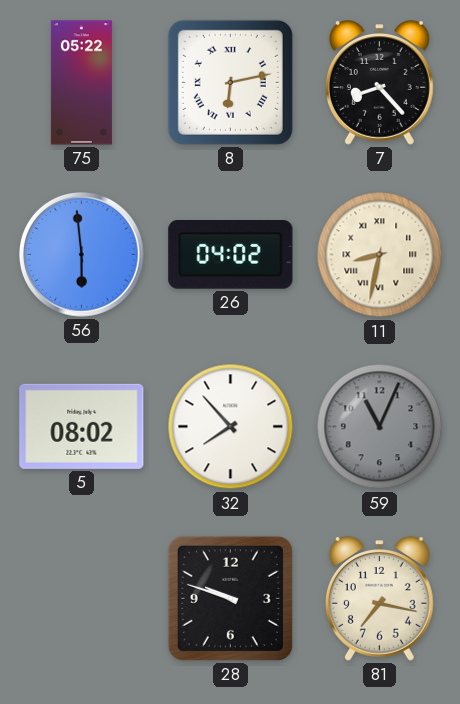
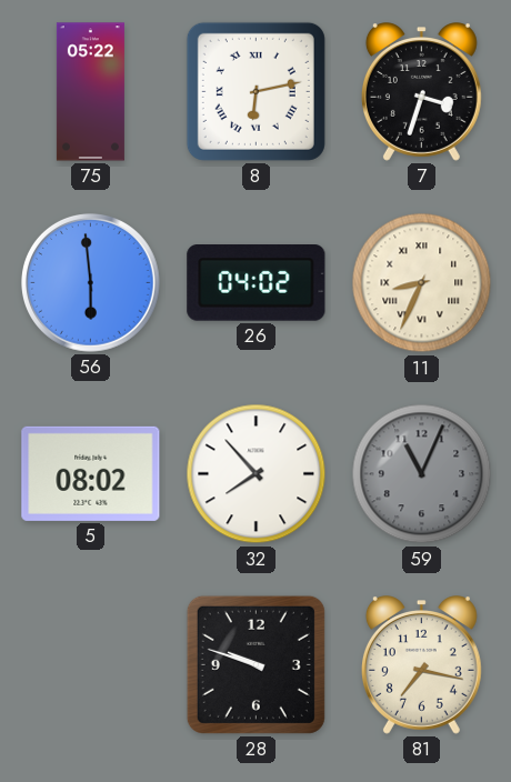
7: 8:23 -> 3:33
11: 8:32 -> 8:34
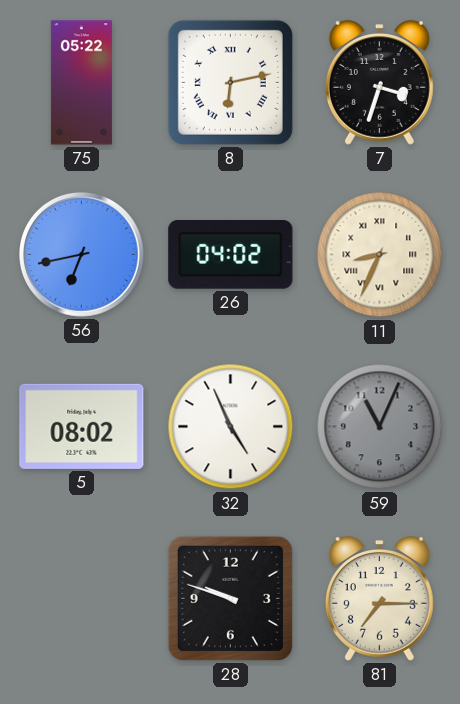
56: 5:59 -> 6:43
32: 7:53 -> 4:56
81: 7:17 -> 7:15
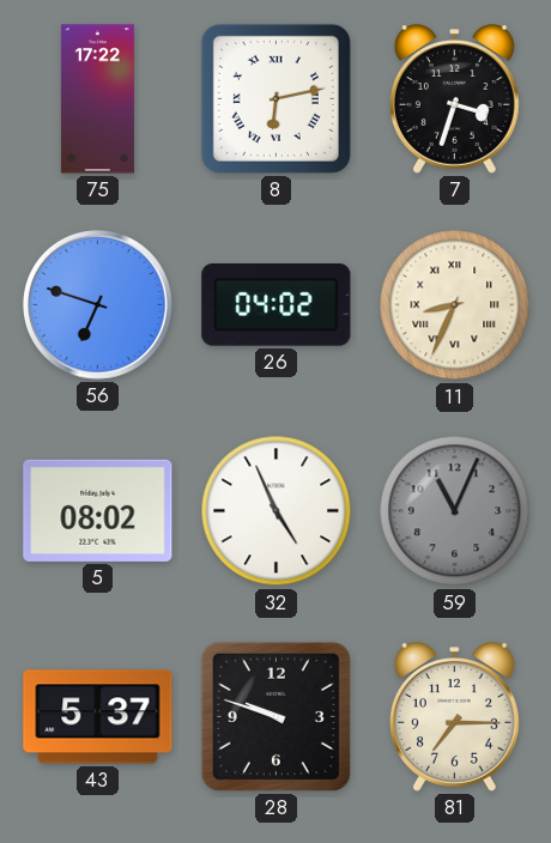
75: 05:22 -> 17:22
56: 6:43 -> 6:48
43: none -> 5:37
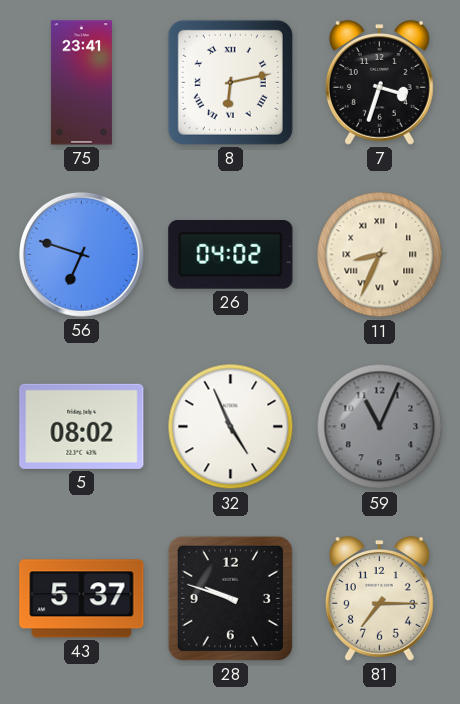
75: 17:22 -> 23:41
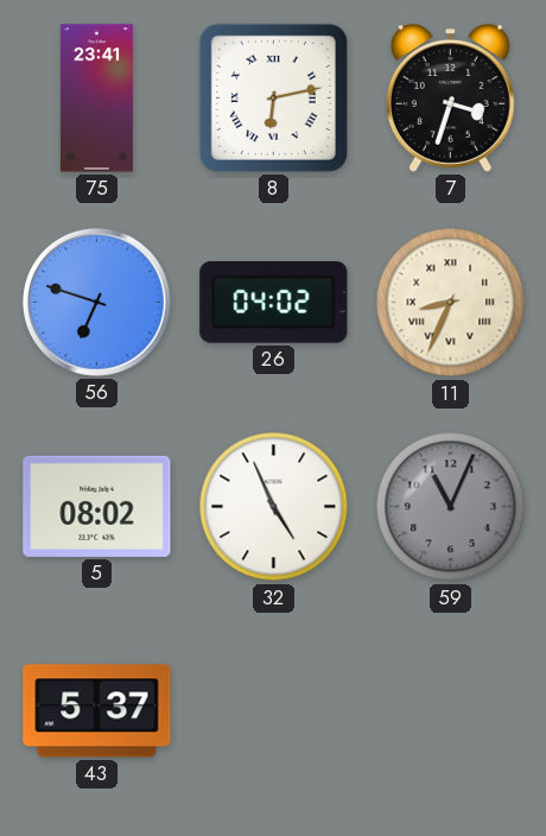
28: 9:48 -> none
81: 7:15 -> none
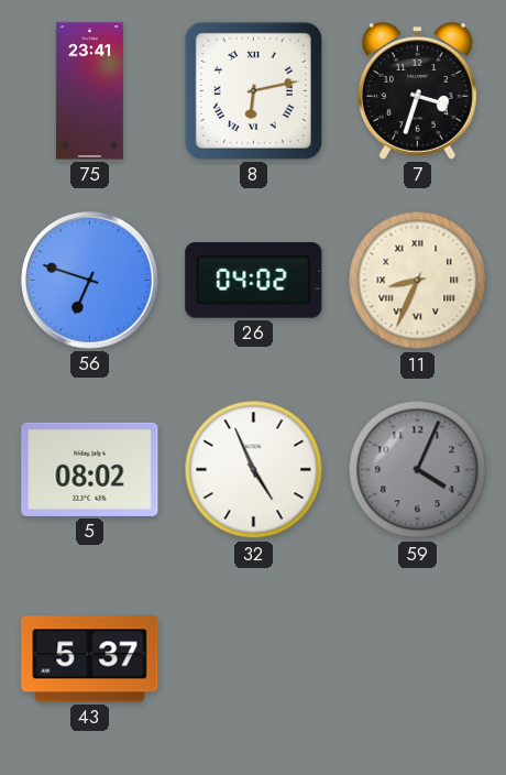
59: 11:04 -> 4:04
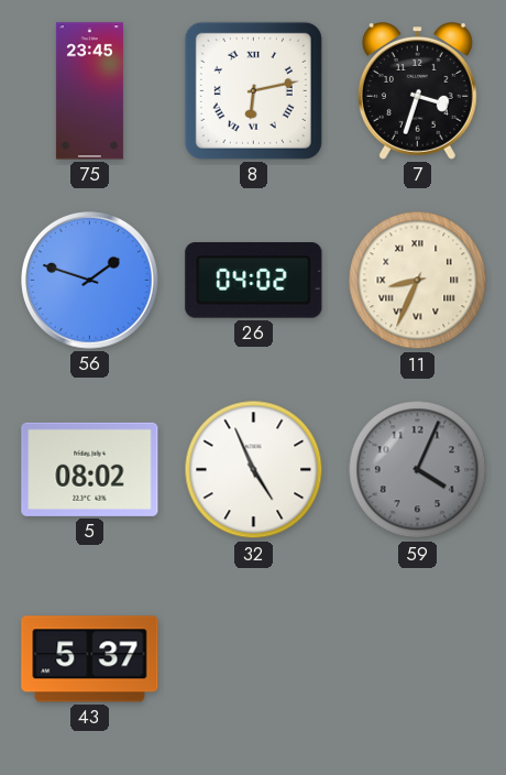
75: 23:41 -> 23:45
56: 6:48 -> 1:48
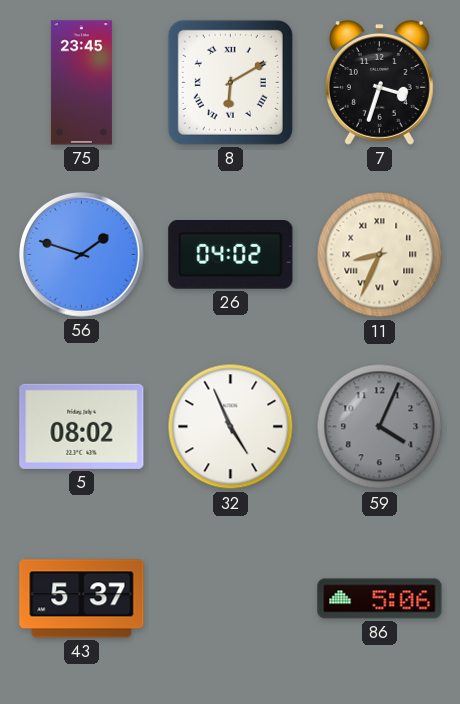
8: 6:13 -> 6:10
86: none -> 5:06
